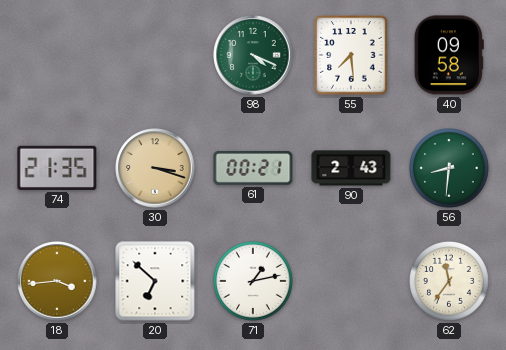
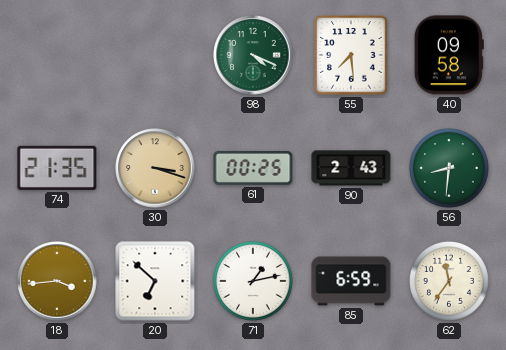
61: 00:21 -> 00:25
85: none -> 6:59
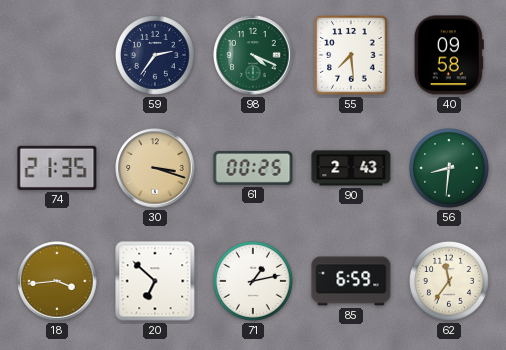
59: none -> 2:36
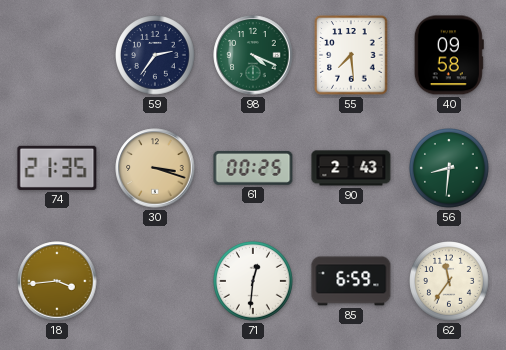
20: 6:52 -> none
71: 1:13 -> 12:31
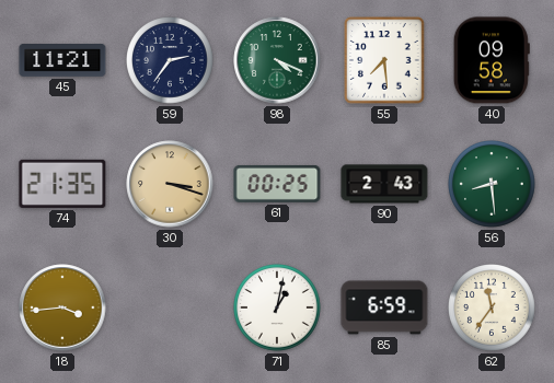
45: none -> 11:21
56: 8:31 -> 8:29
71: 12:31 -> 1:02
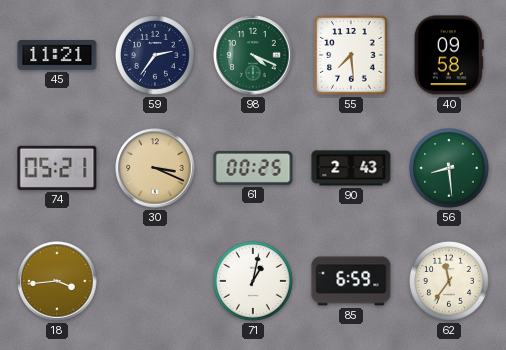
74: 21:35 -> 05:21
30: 3:18 -> 3:19
